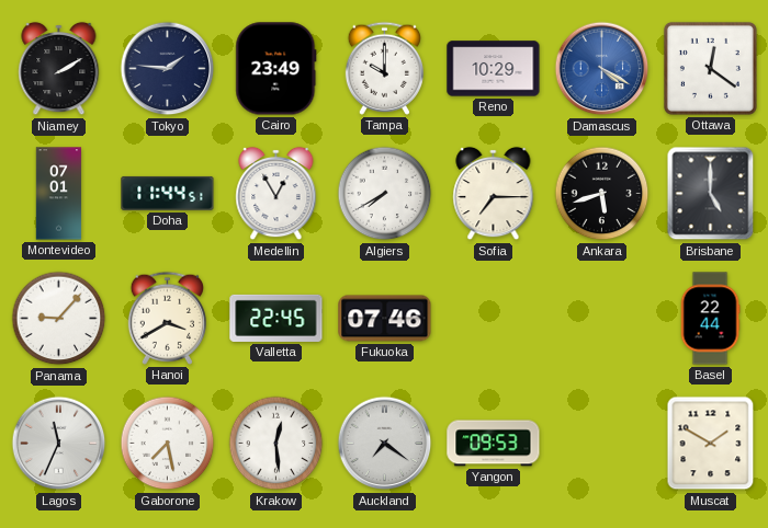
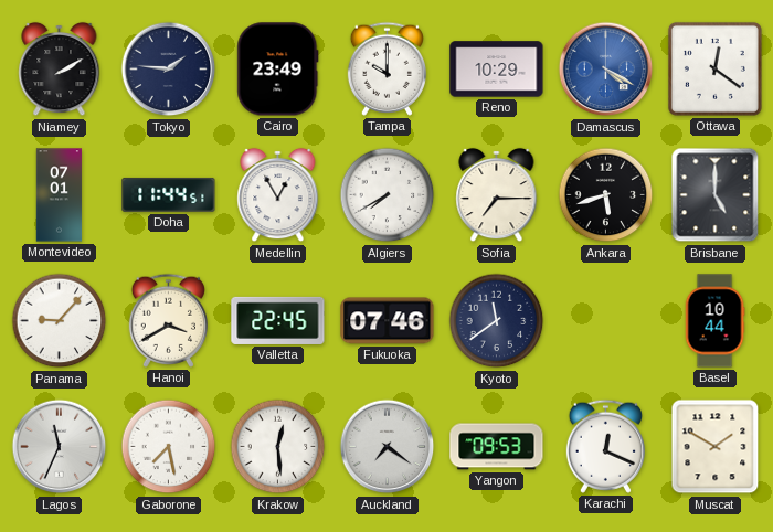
Kyoto: none -> 11:39
Basel: 22:44 -> 10:44
Karachi: none -> 12:19
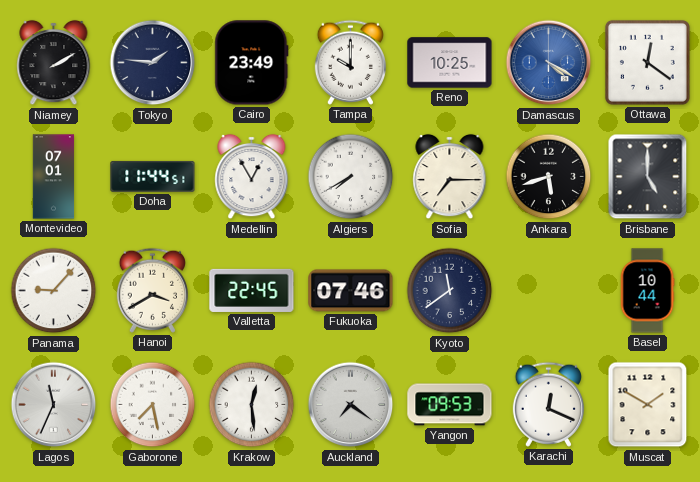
Reno: 10:29 -> 10:25
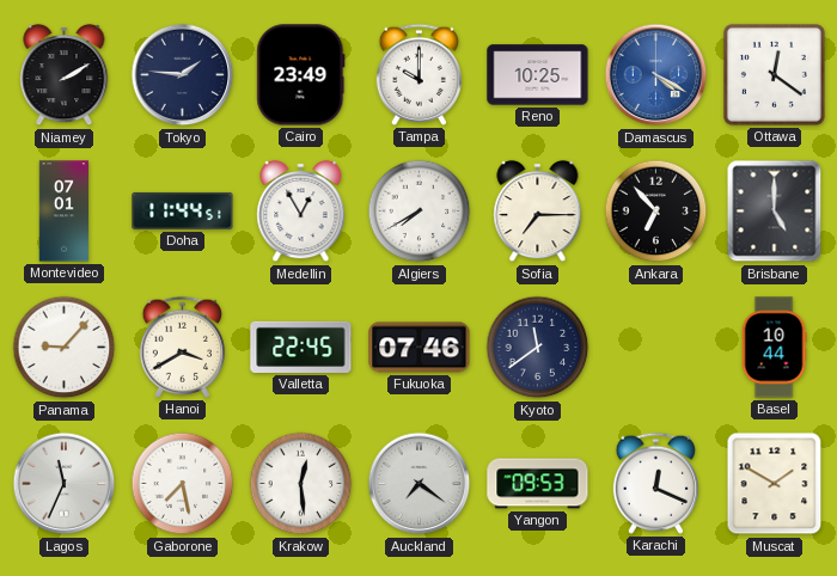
Ankara: 5:42 -> 6:53
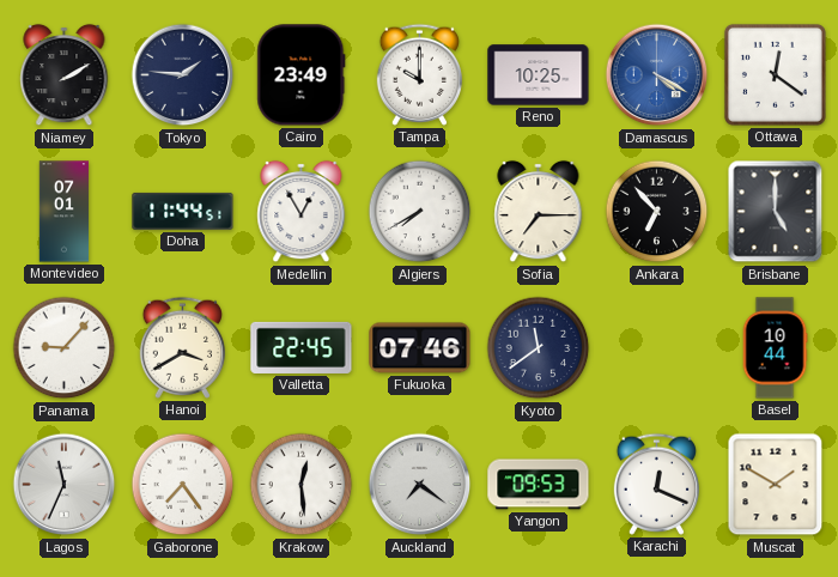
Gaborone: 7:28 -> 7:24
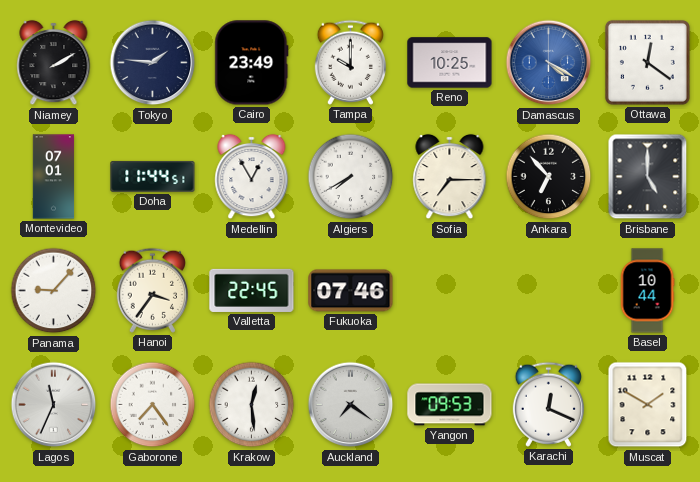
Hanoi: 3:40 -> 3:36
Kyoto: 11:39 -> none
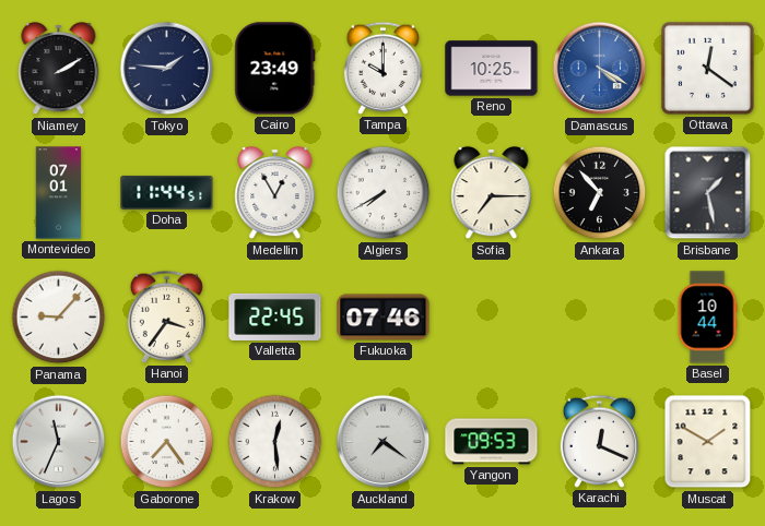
Brisbane: 5:00 -> 1:28
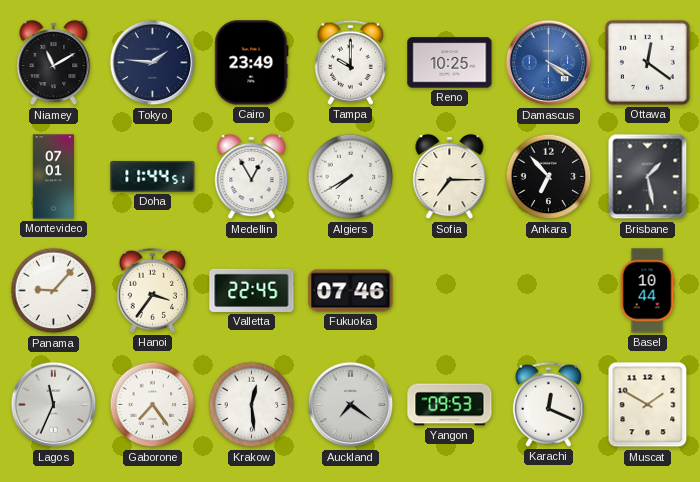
Niamey: 2:10 -> 11:10
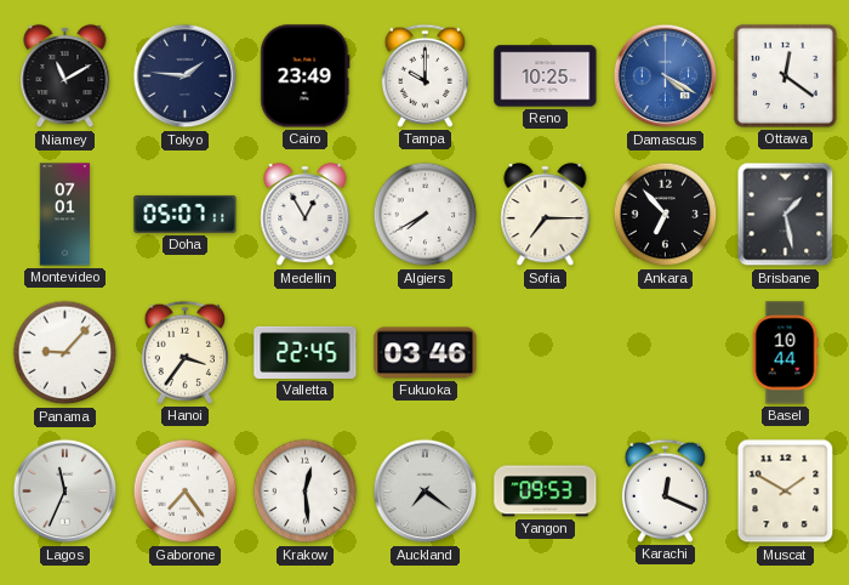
Doha: 11:44 -> 05:07
Fukuoka: 07:46 -> 03:46
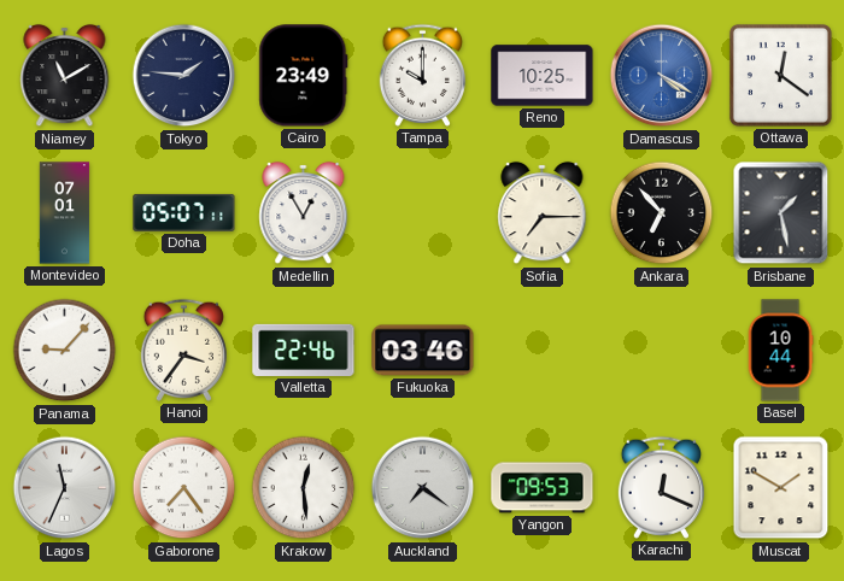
Algiers: 7:40 -> none
Valletta: 22:45 -> 22:46
